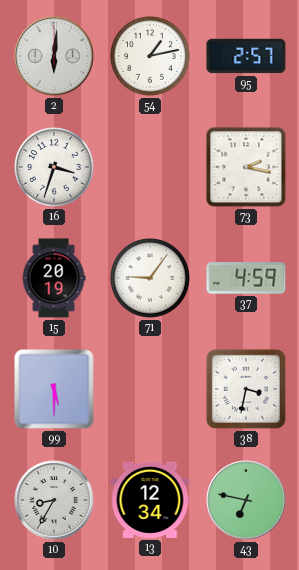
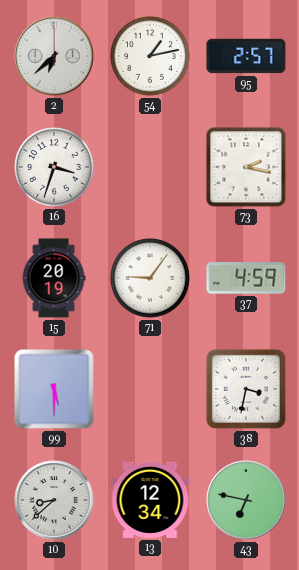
2: 6:01 -> 6:38
10: 8:35 -> 8:38
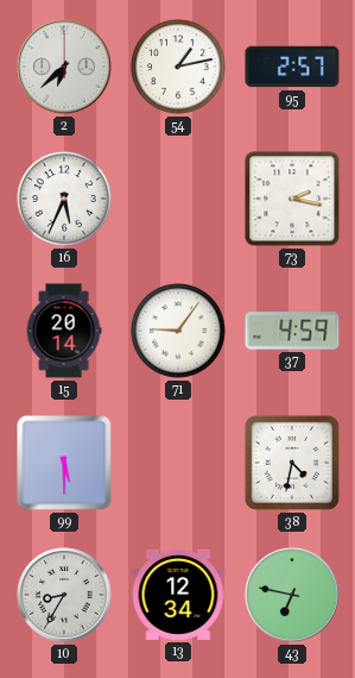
16: 3:33 -> 5:34
15: 20:19 -> 20:14
38: 3:32 -> 4:32
10: 8:38 -> 8:35
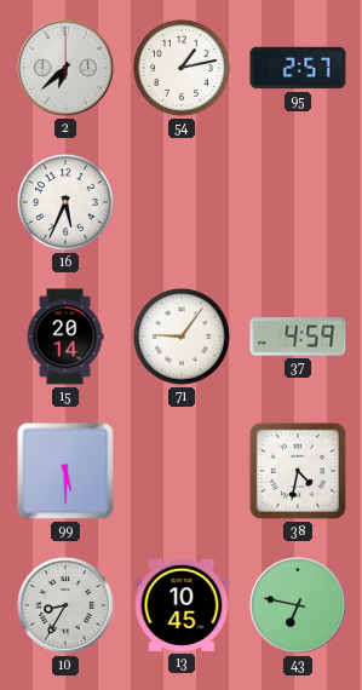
73: 2:17 -> none
13: 12:34 -> 10:45
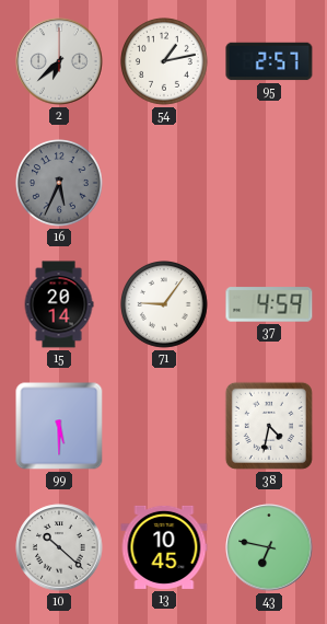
16 dial: white -> grey
10: 8:35 -> 10:22
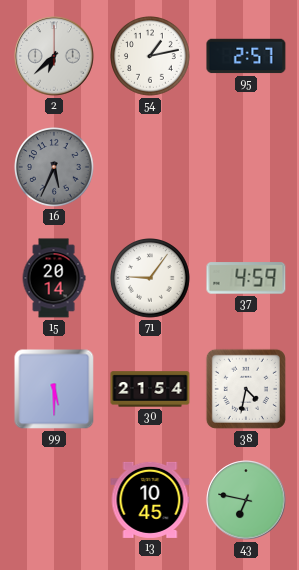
30: none -> 21:54
10: 10:22 -> none
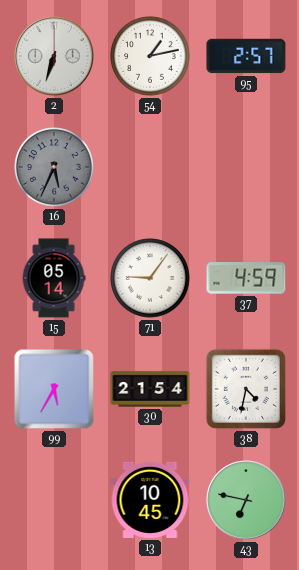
2: 6:38 -> 6:33
15: 20:14 -> 05:14
99: 5:30 -> 5:35
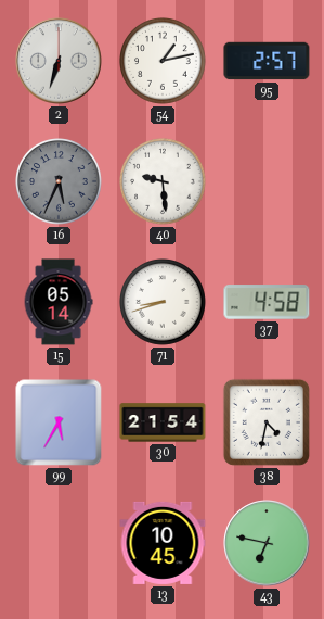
40: none -> 9:29
71: 9:06 -> 8:42
37: 4:59 -> 4:58
